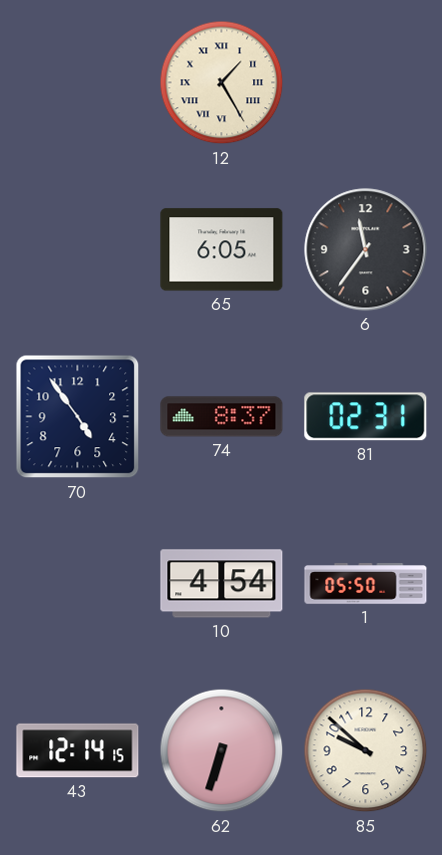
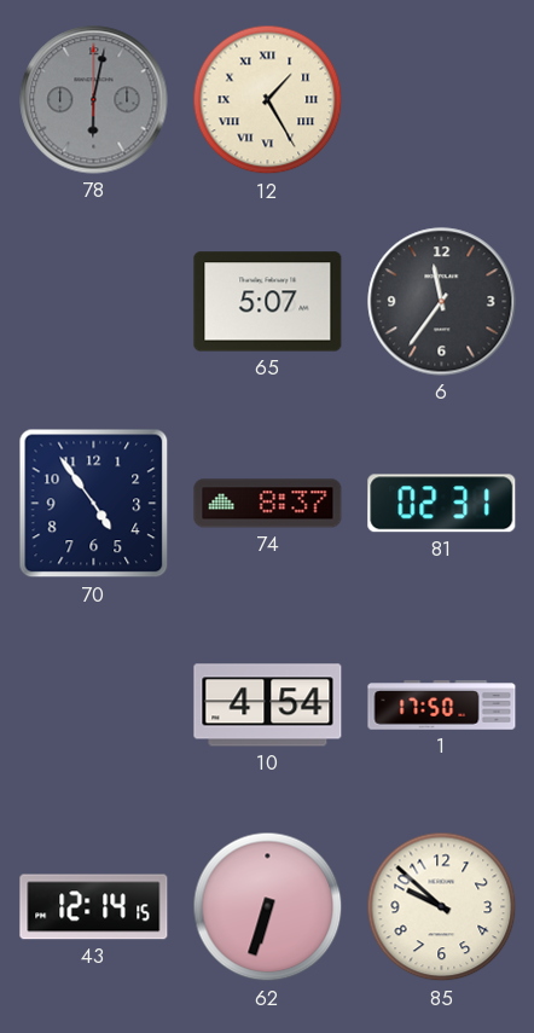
78: none -> 6:02
65: 6:05 -> 5:07
1: 05:50 -> 17:50
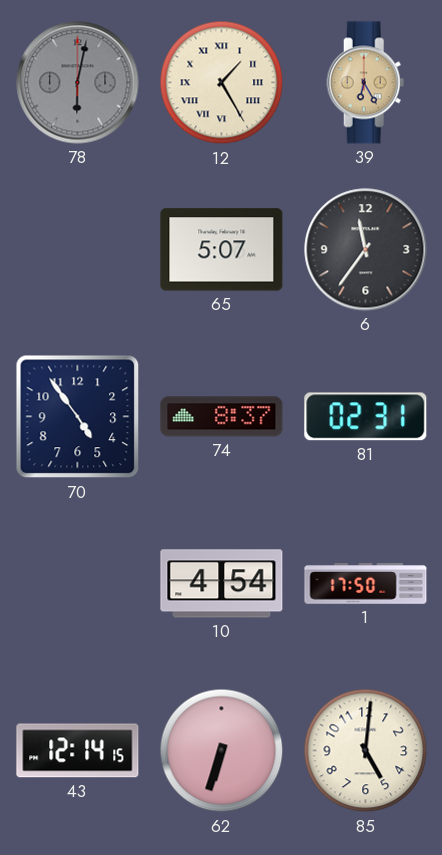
39: none -> 6:25
85: 9:52 -> 5:01
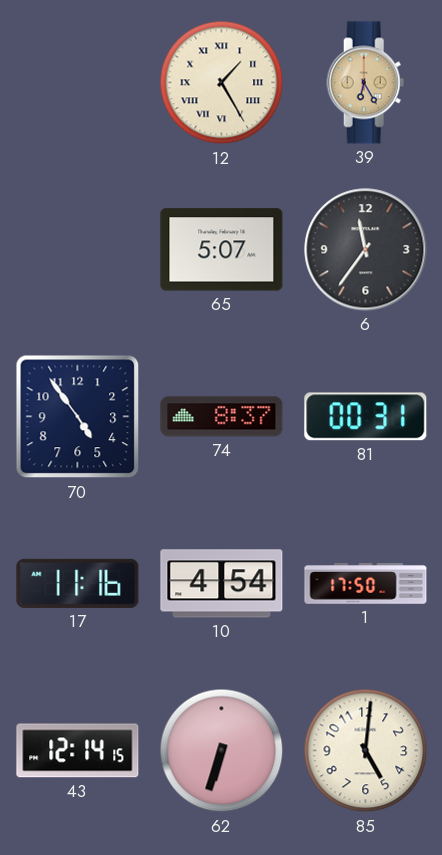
78: 6:02 -> none
81: 02:31 -> 00:31
17: none -> 11:16
